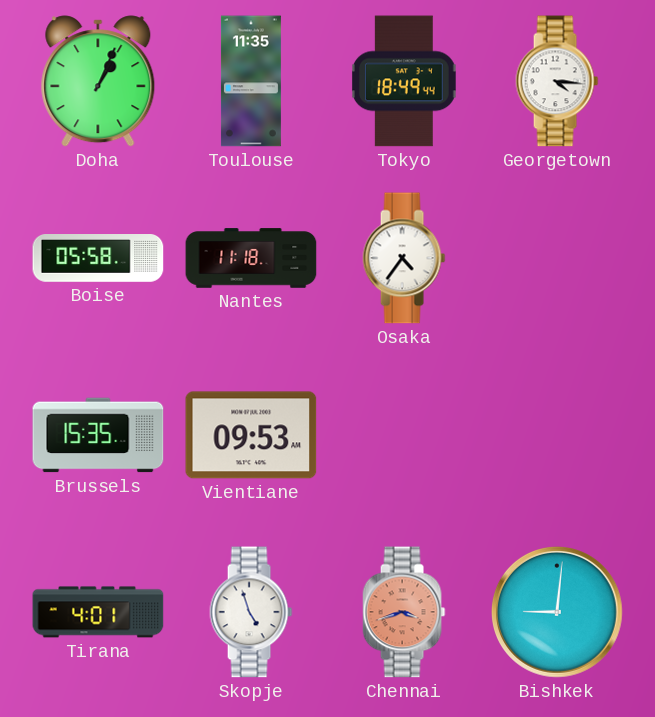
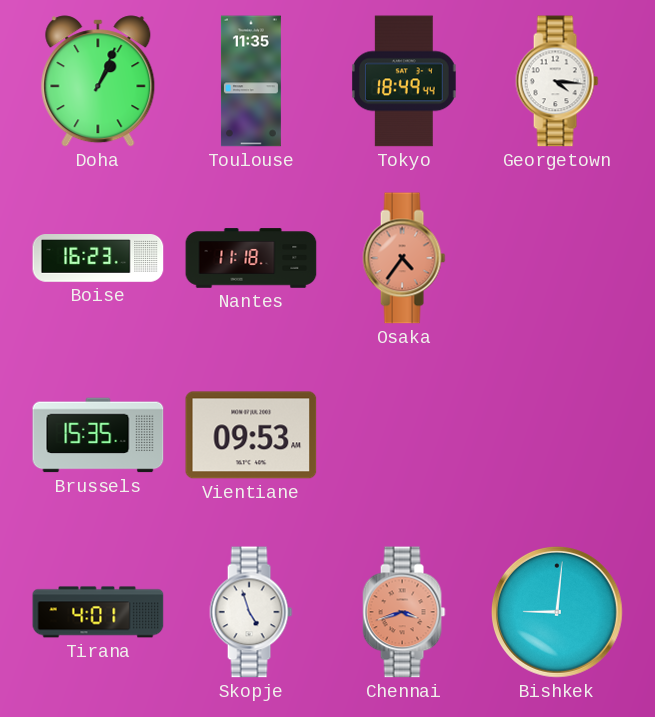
Boise: 05:58 -> 16:23
Osaka dial: white -> salmon
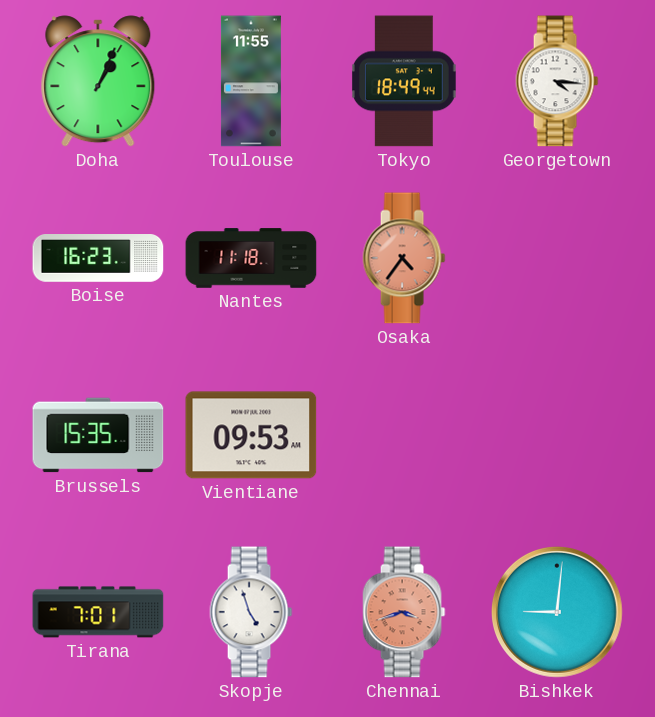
Toulouse: 11:35 -> 11:55
Tirana: 4:01 -> 7:01
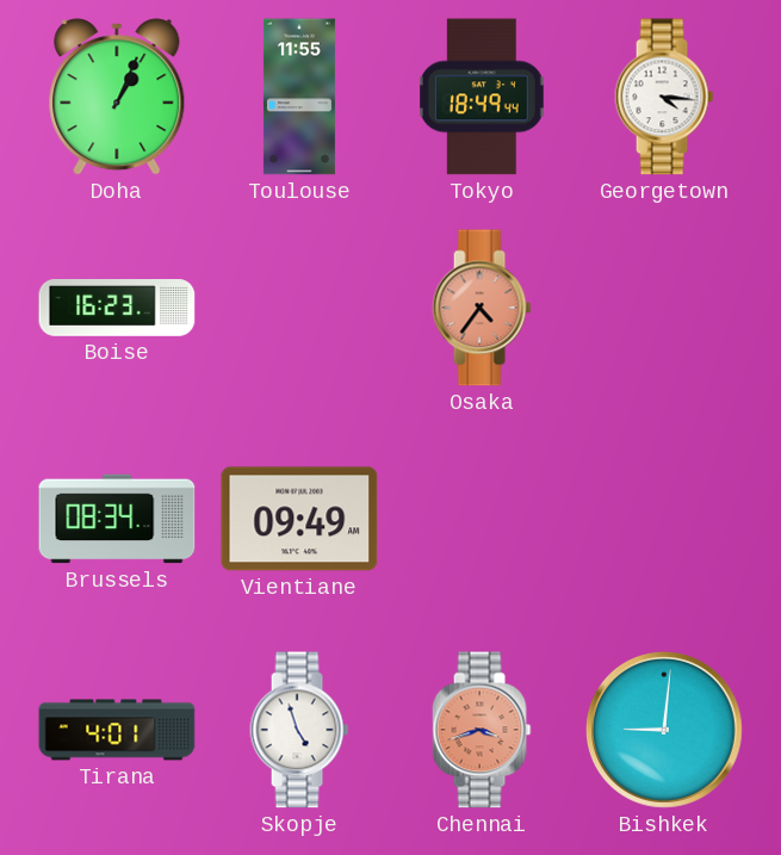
Nantes: 11:18 -> none
Brussels: 15:35 -> 08:34
Vientiane: 09:53 -> 09:49
Tirana: 7:01 -> 4:01
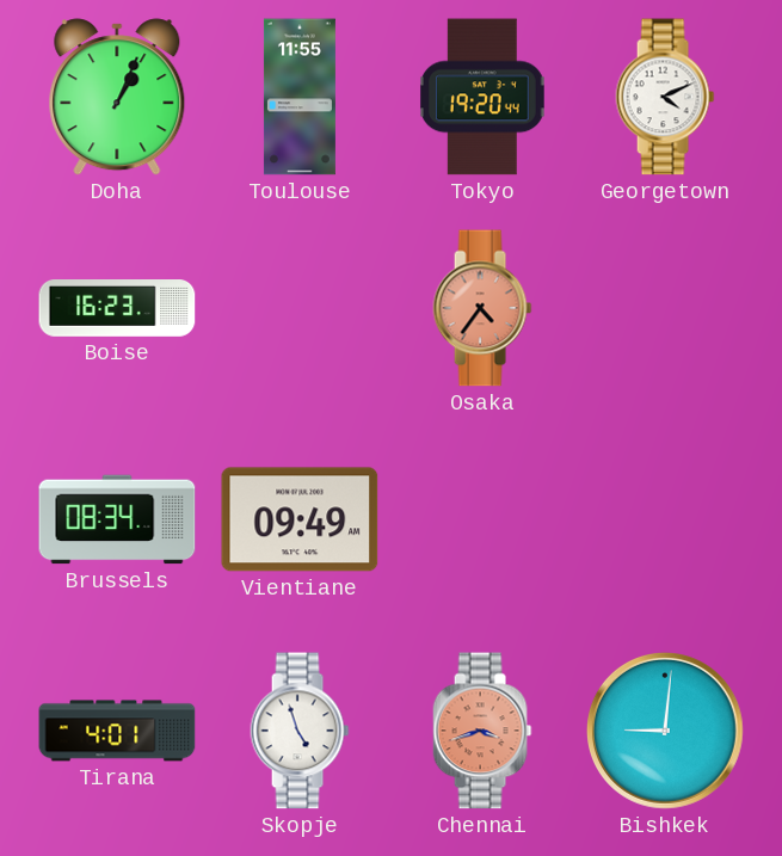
Tokyo: 18:49 -> 19:20
Georgetown: 4:16 -> 4:11
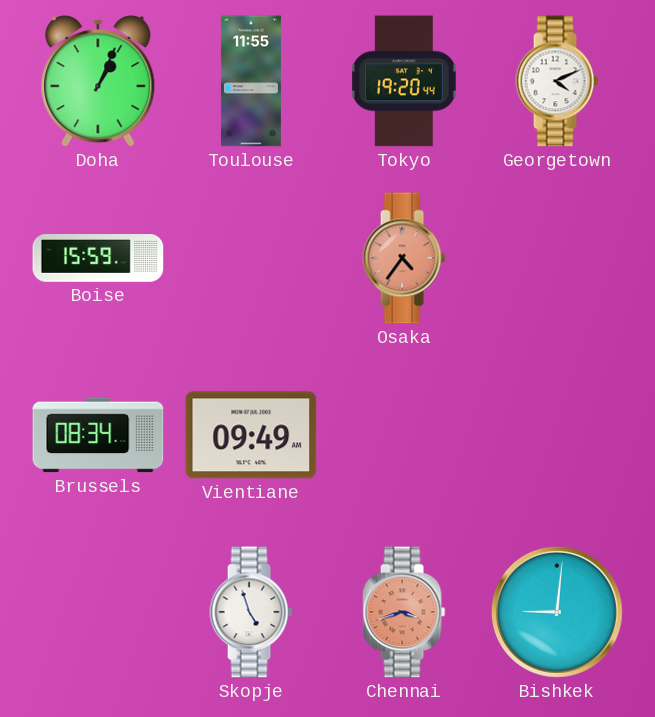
Boise: 16:23 -> 15:59
Tirana: 4:01 -> none
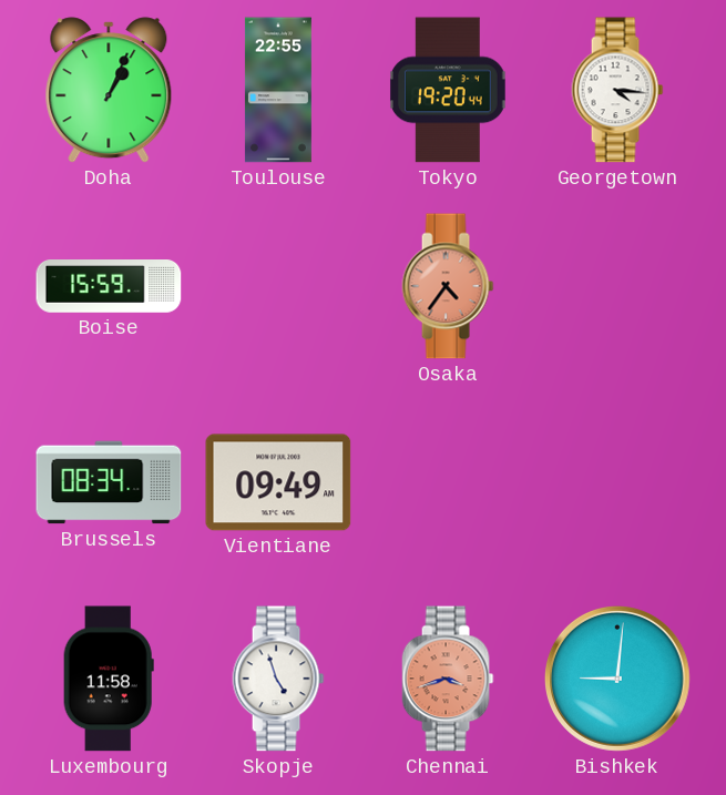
Toulouse: 11:55 -> 22:55
Georgetown: 4:11 -> 4:16
Luxembourg: none -> 11:58
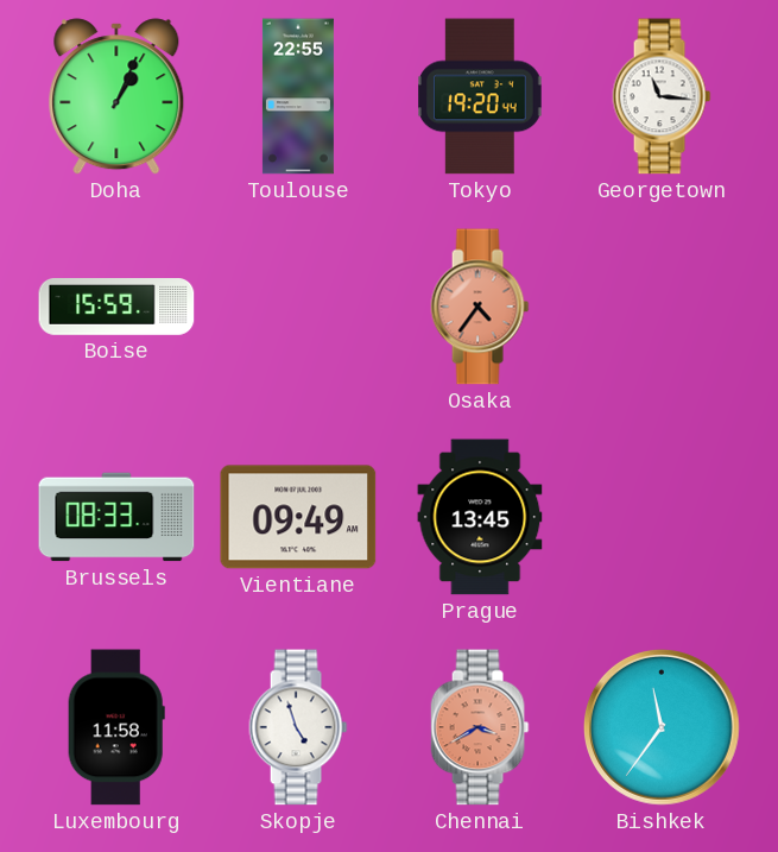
Georgetown: 4:16 -> 11:16
Brussels: 08:34 -> 08:33
Prague: none -> 13:45
Chennai: 3:42 -> 3:40
Bishkek: 9:01 -> 11:36
